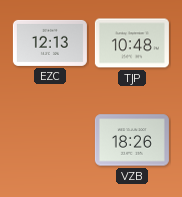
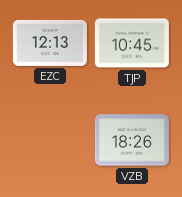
TJP: 10:48 -> 10:45
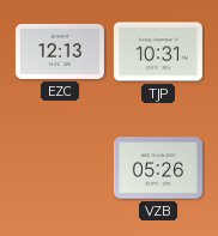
TJP: 10:45 -> 10:31
VZB: 18:26 -> 05:26
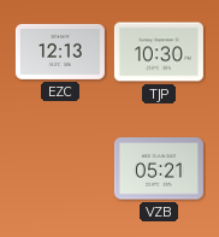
TJP: 10:31 -> 10:30
VZB: 05:26 -> 05:21
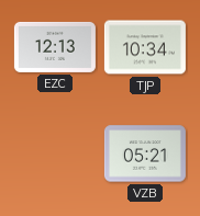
TJP: 10:30 -> 10:34
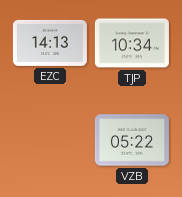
EZC: 12:13 -> 14:13
VZB: 05:21 -> 05:22
